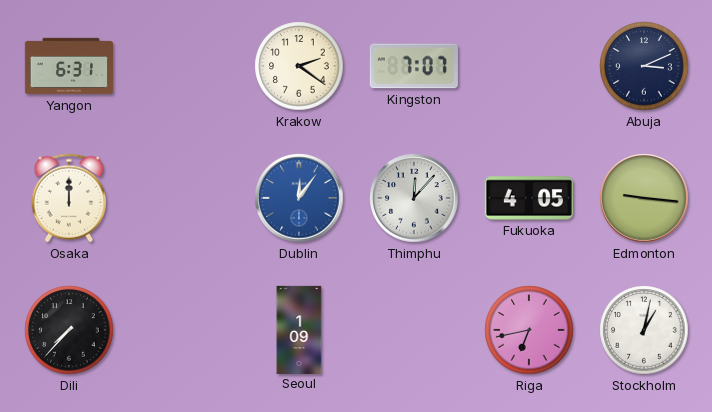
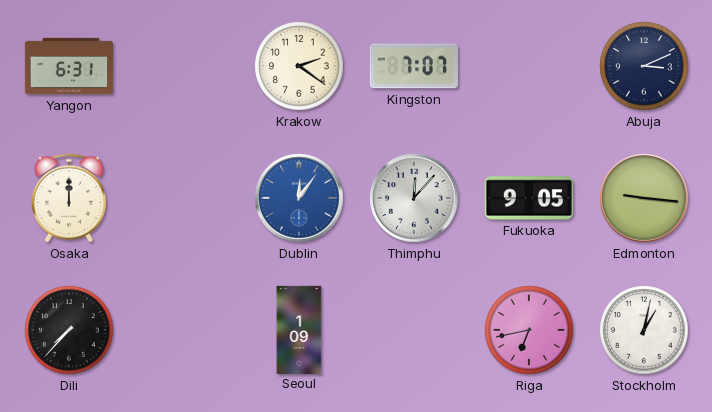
Fukuoka: 4:05 -> 9:05
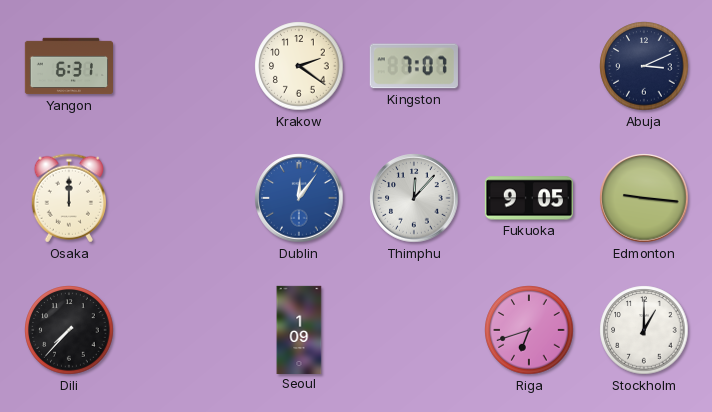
Riga: 6:43 -> 6:42
Stockholm: 1:02 -> 1:00
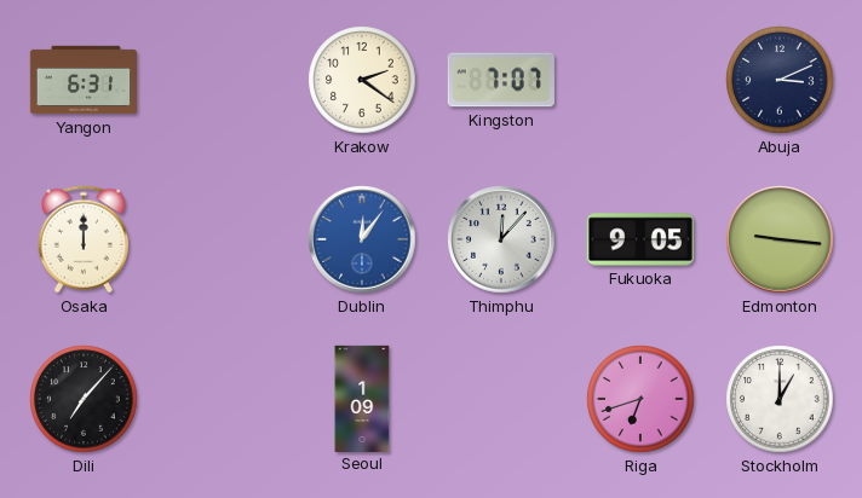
Dili: 7:37 -> 7:07
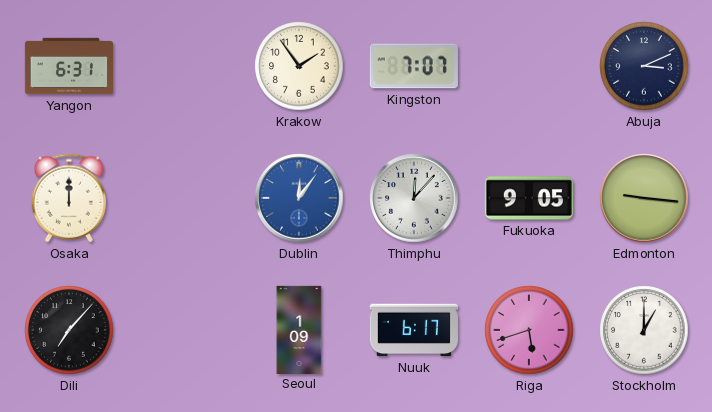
Krakow: 2:21 -> 1:54
Nuuk: none -> 6:17
Riga: 6:42 -> 5:42
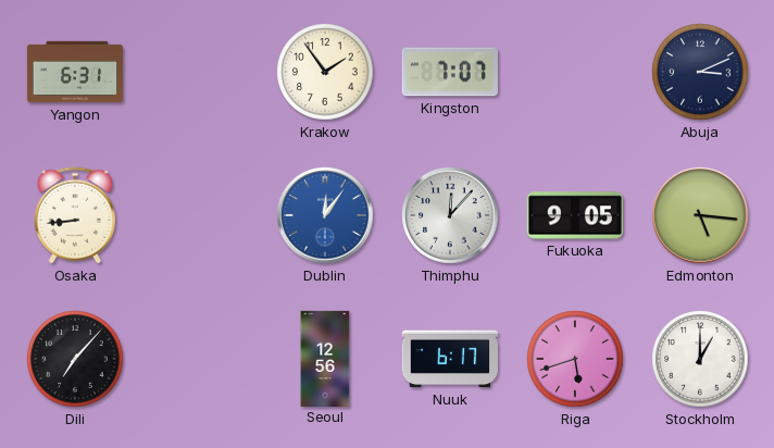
Osaka: 12:00 -> 8:44
Edmonton: 9:16 -> 5:16
Seoul: 1:09 -> 12:56
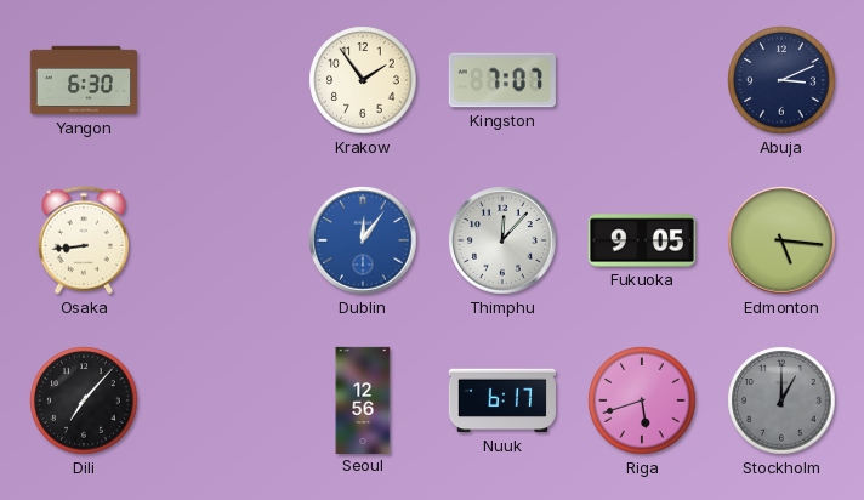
Yangon: 6:31 -> 6:30
Stockholm dial: white -> grey
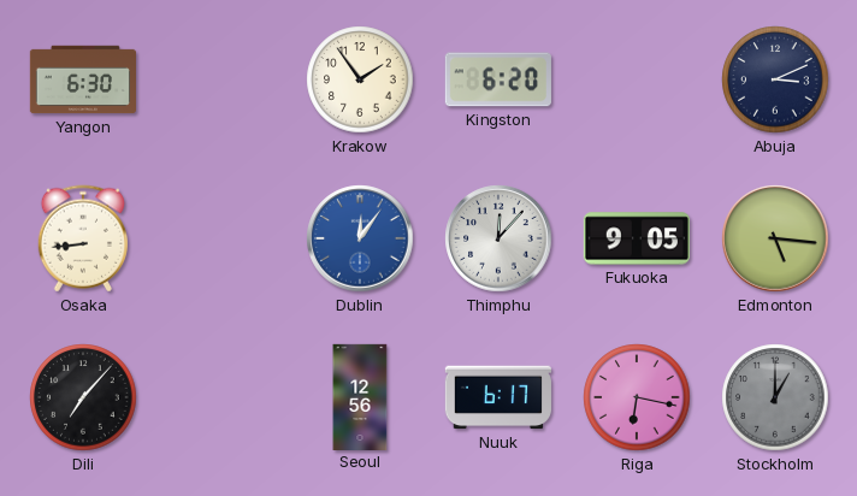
Kingston: 7:07 -> 6:20
Riga: 5:42 -> 6:17
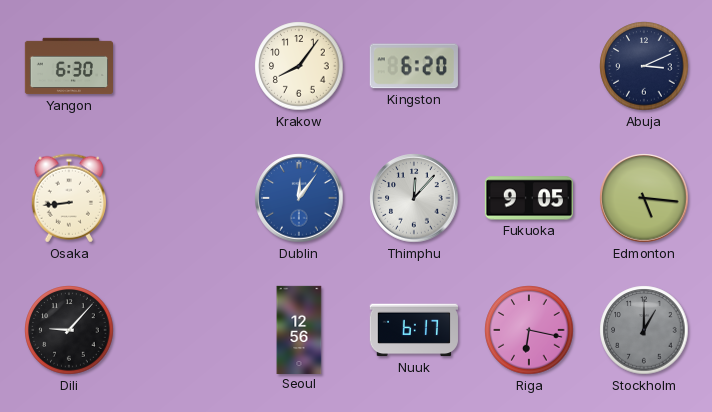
Krakow: 1:54 -> 8:06
Dili: 7:07 -> 9:07
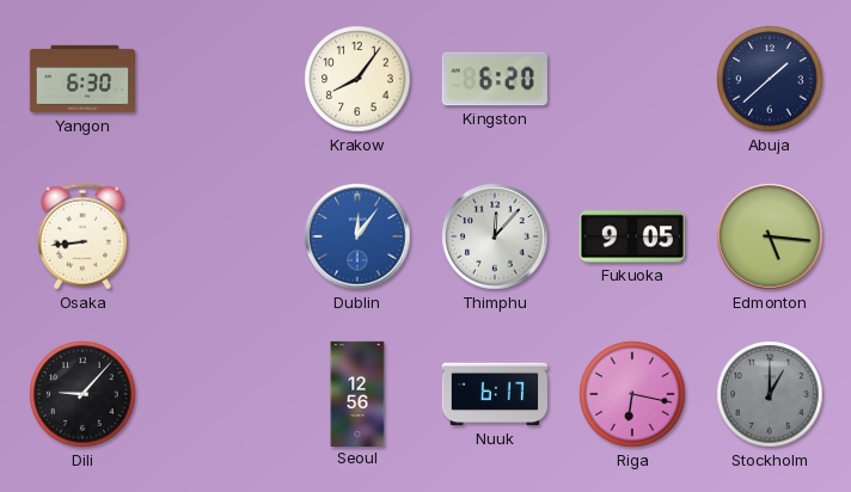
Abuja: 3:11 -> 1:38
